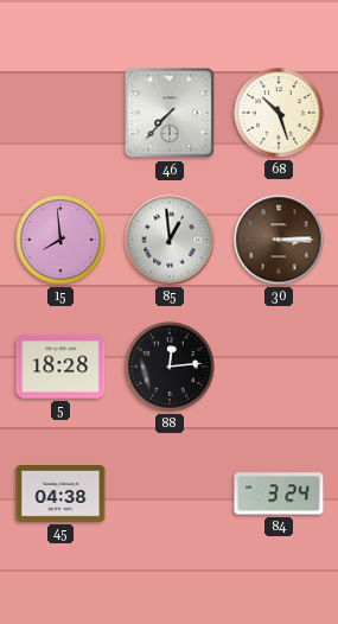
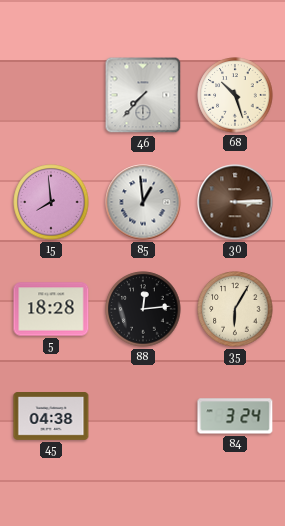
35: none -> 6:05
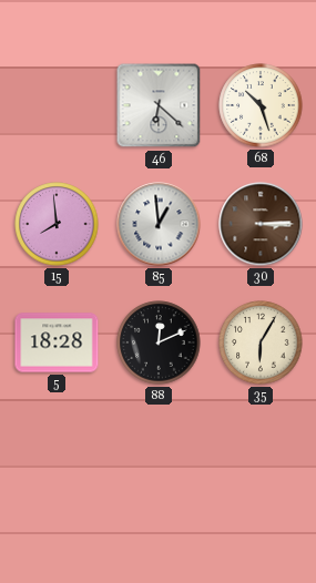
46: 7:37 -> 6:22
88: 12:14 -> 12:11
45: 04:38 -> none
84: 3:24 -> none
